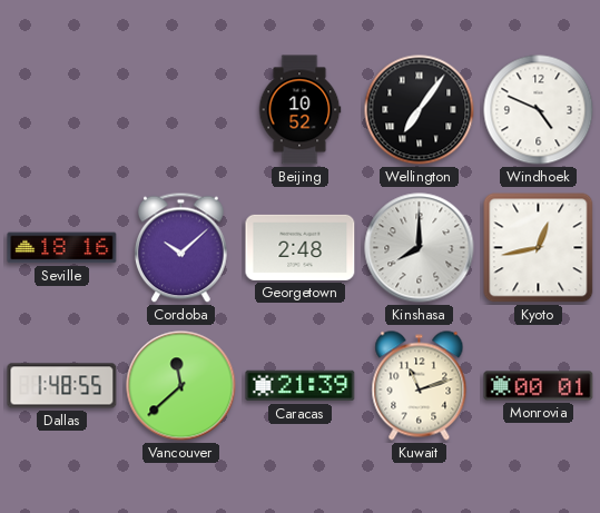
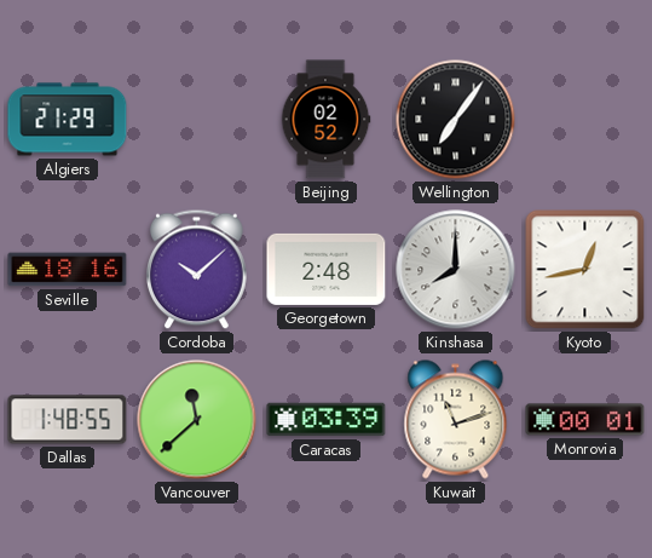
Algiers: none -> 21:29
Beijing: 10:52 -> 02:52
Windhoek: 4:49 -> none
Caracas: 21:39 -> 03:39
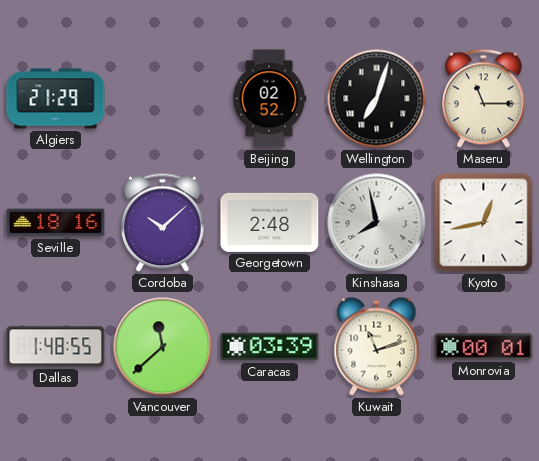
Wellington: 7:06 -> 7:03
Maseru: none -> 11:15
Kinshasa: 8:00 -> 7:58
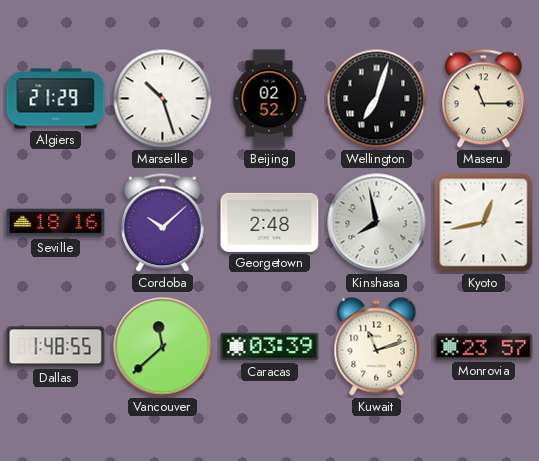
Marseille: none -> 10:27
Monrovia: 00:01 -> 23:57
